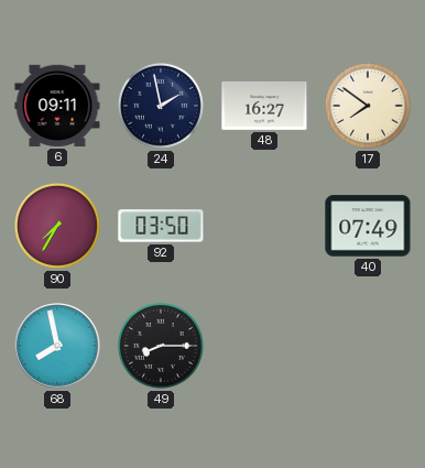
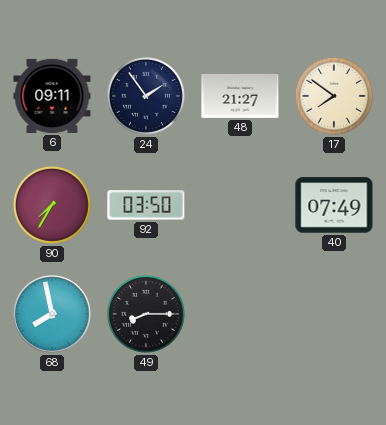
24: 1:58 -> 1:54
48: 16:27 -> 21:27
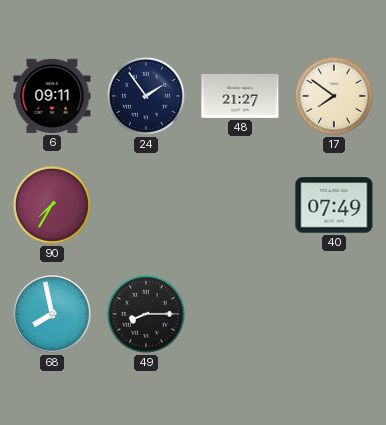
92: 03:50 -> none
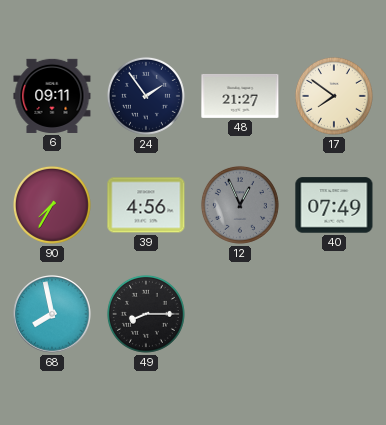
39: none -> 4:56
12: none -> 12:56
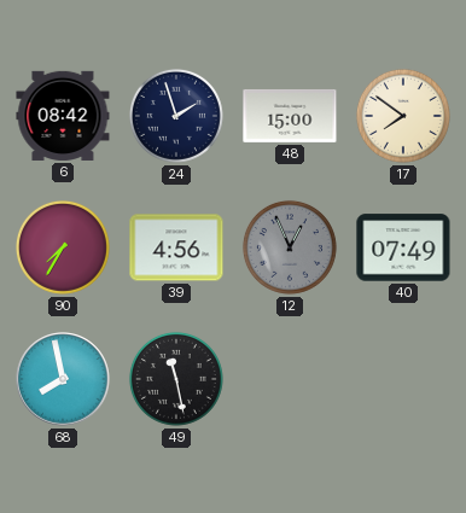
6: 09:11 -> 08:42
24: 1:54 -> 1:57
48: 21:27 -> 15:00
49: 8:15 -> 11:28
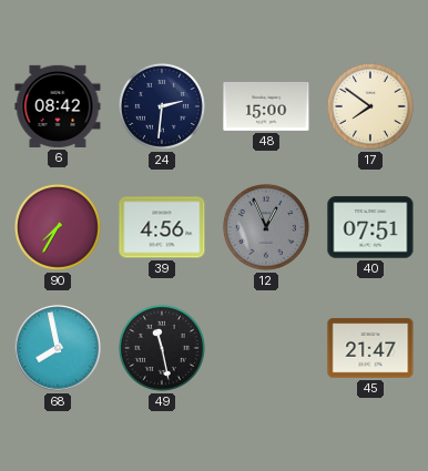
24: 1:57 -> 2:31
40: 07:49 -> 07:51
45: none -> 21:47
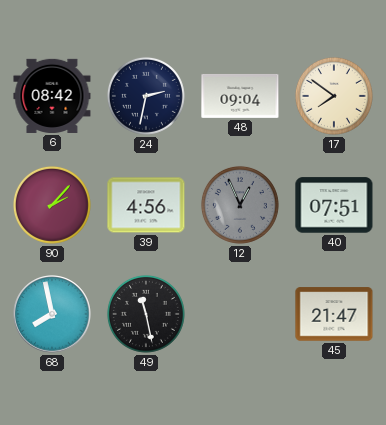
24: 2:31 -> 2:32
48: 15:00 -> 09:04
90: 7:35 -> 2:07
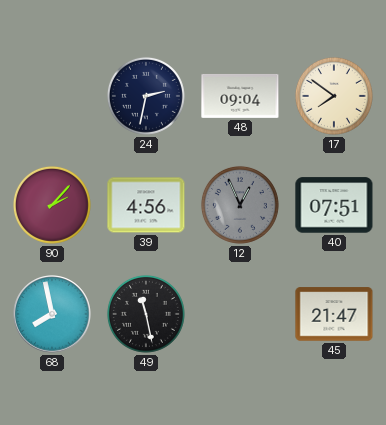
6: 08:42 -> none
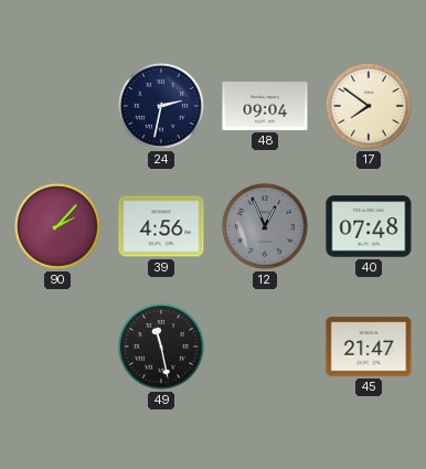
40: 07:51 -> 07:48
68: 7:58 -> none
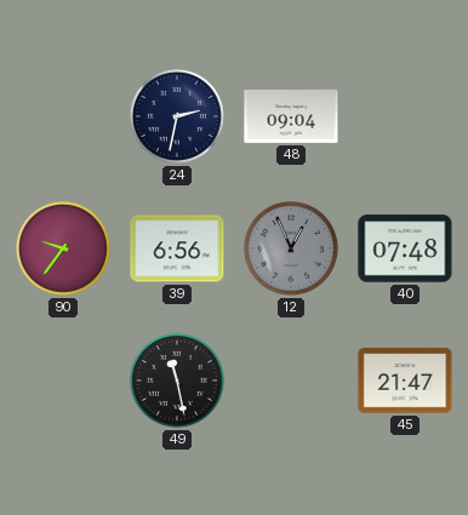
17: 7:51 -> none
90: 2:07 -> 9:36
39: 4:56 -> 6:56
